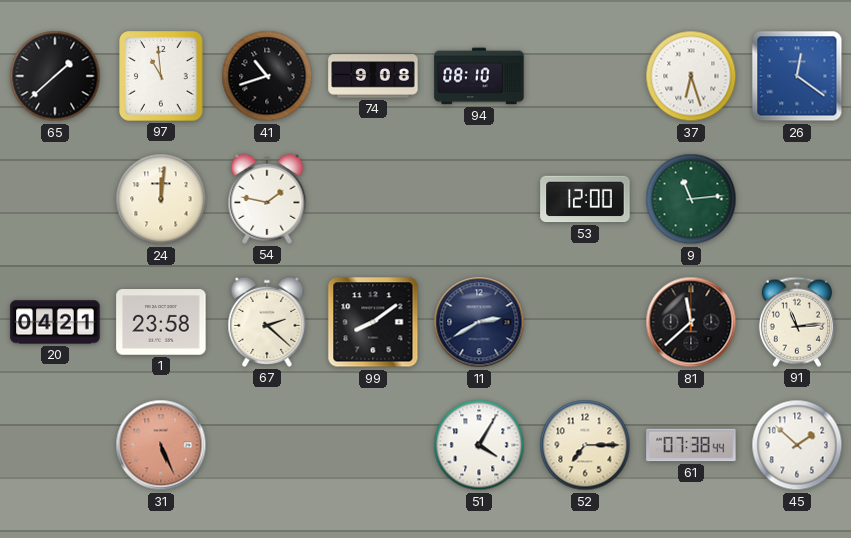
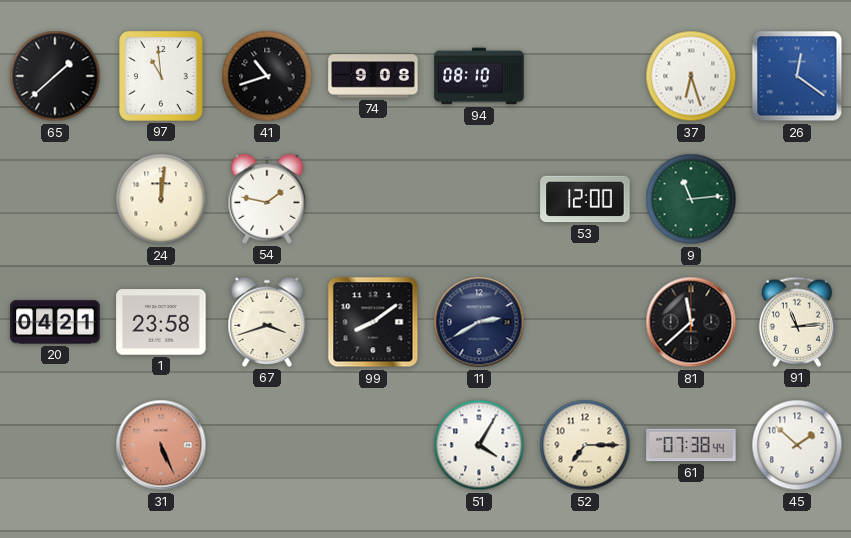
67: 2:22 -> 3:42
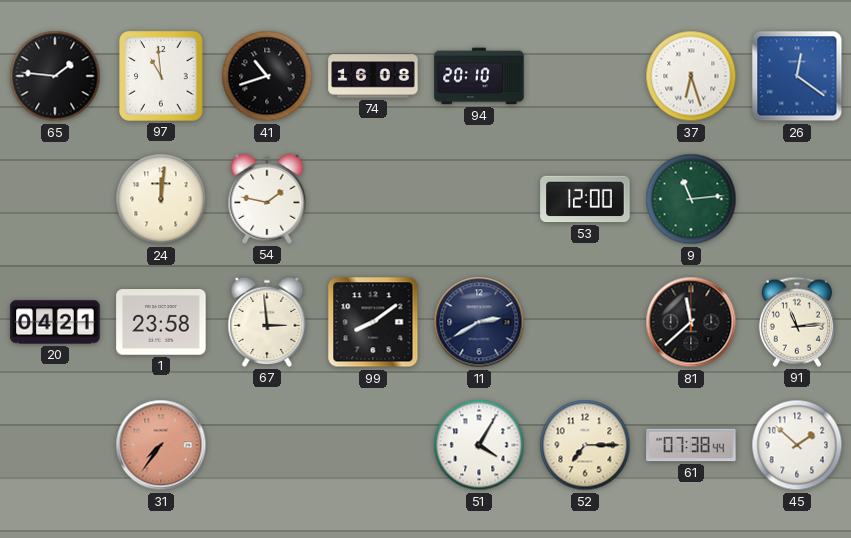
65: 1:38 -> 1:46
74: 9:08 -> 16:08
94: 08:10 -> 20:10
67: 3:42 -> 2:59
31: 5:26 -> 7:36
